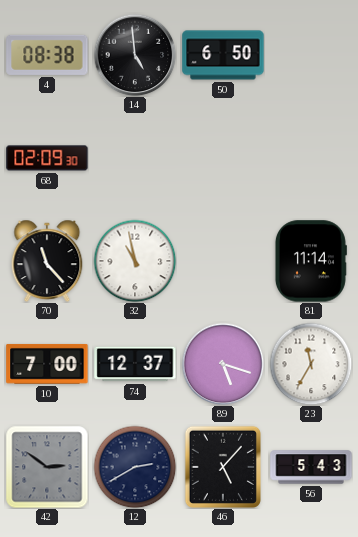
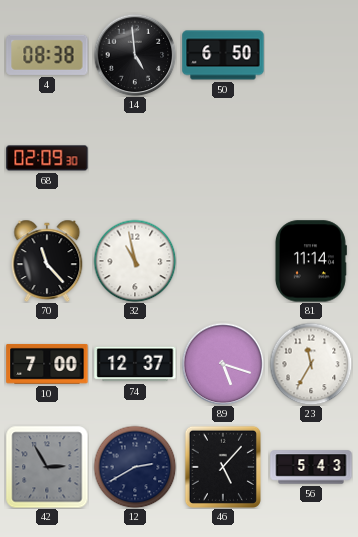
42: 2:51 -> 2:55
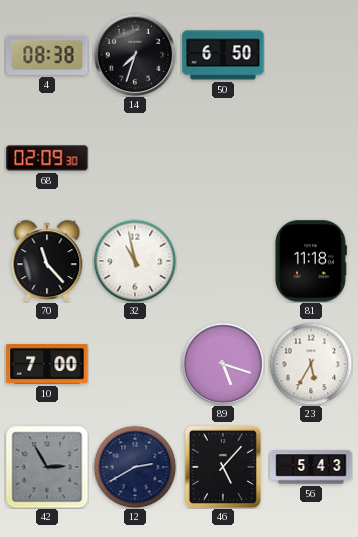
14: 4:59 -> 7:33
81: 11:14 -> 11:18
74: 12:37 -> none
23: 11:35 -> 5:35
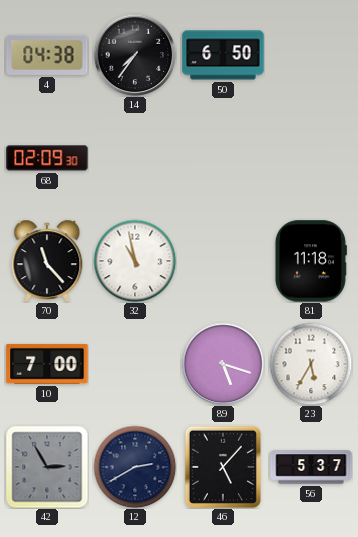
4: 08:38 -> 04:38
14: 7:33 -> 7:36
56: 5:43 -> 5:37
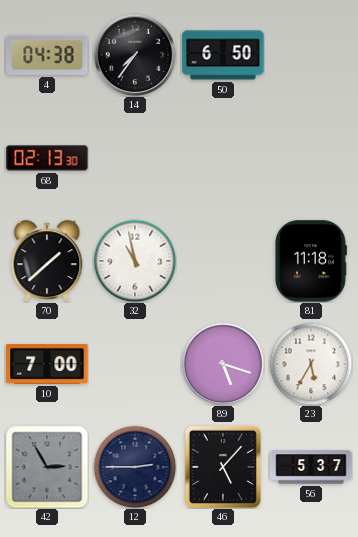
68: 02:09 -> 02:13
70: 11:23 -> 1:38
12: 2:40 -> 2:45
